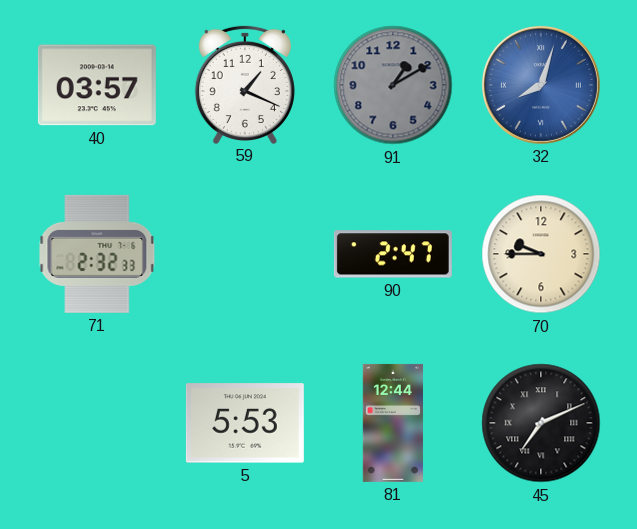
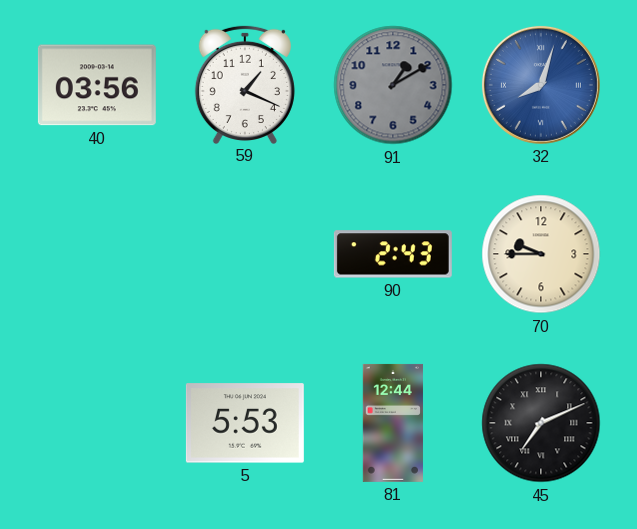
40: 03:57 -> 03:56
71: 2:32 -> none
90: 2:47 -> 2:43
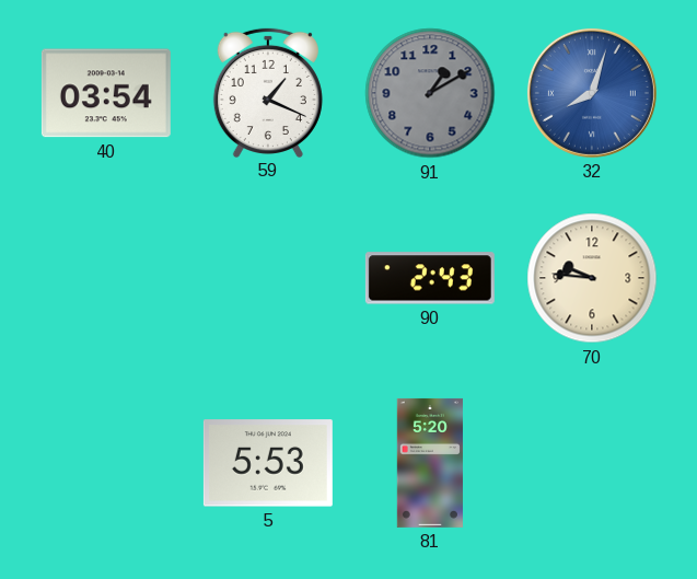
40: 03:56 -> 03:54
70: 9:45 -> 9:46
81: 12:44 -> 5:20
45: 7:11 -> none
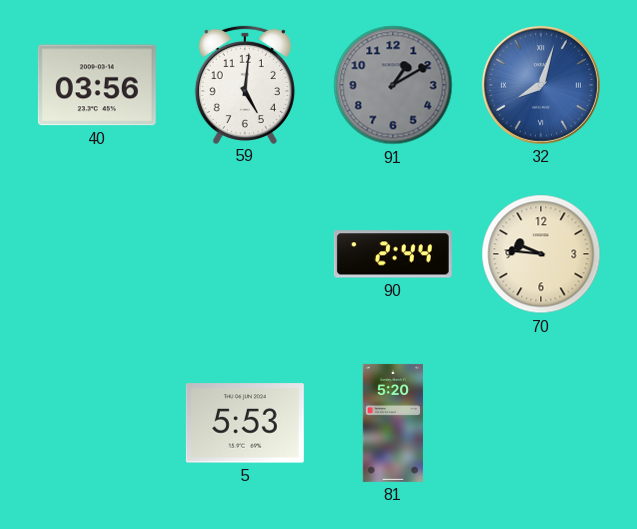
40: 03:54 -> 03:56
59: 1:19 -> 5:01
90: 2:43 -> 2:44
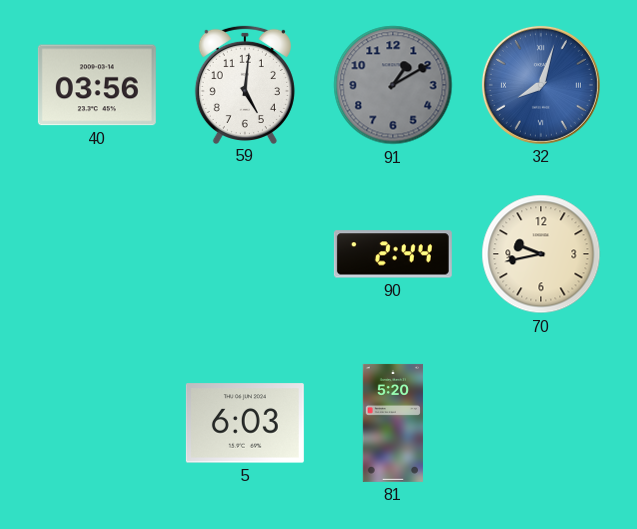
70: 9:46 -> 9:43
5: 5:53 -> 6:03
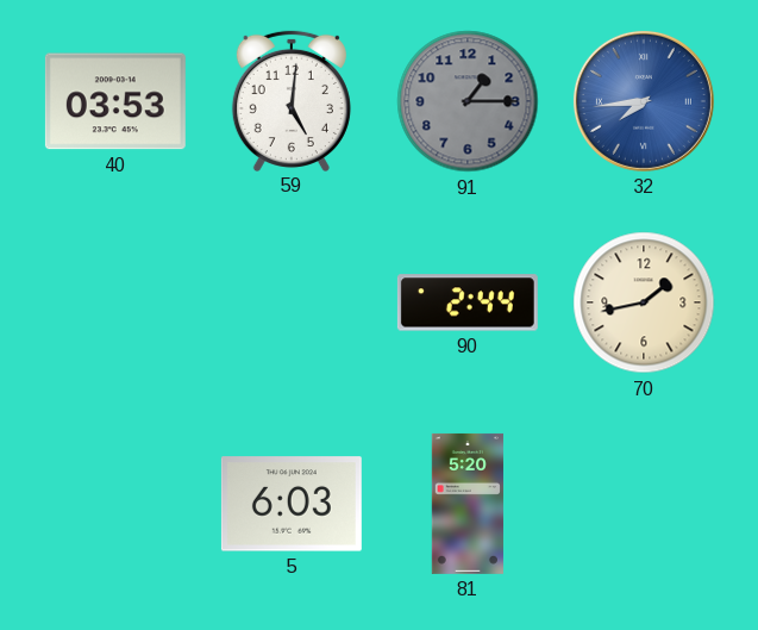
40: 03:56 -> 03:53
91: 1:10 -> 1:15
32: 8:03 -> 7:44
70: 9:43 -> 1:43
